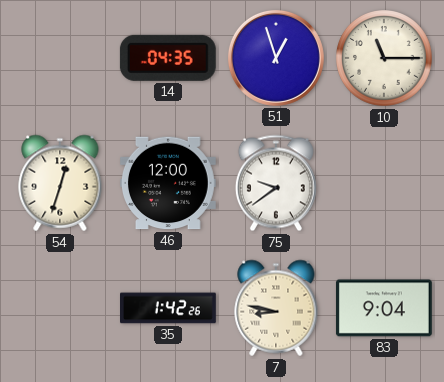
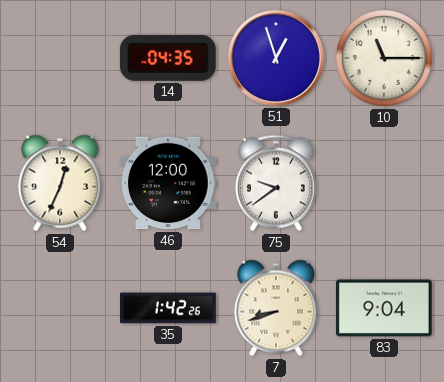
54: 12:33 -> 12:34
7: 8:47 -> 8:42
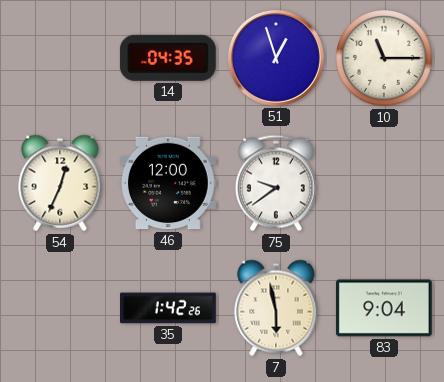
7: 8:42 -> 5:58
